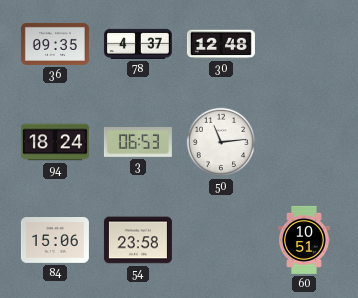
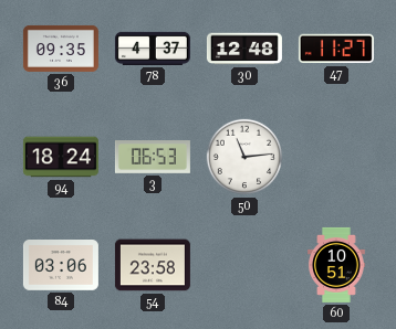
47: none -> 11:27
84: 15:06 -> 03:06
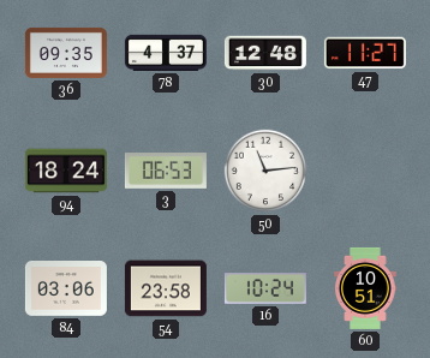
16: none -> 10:24
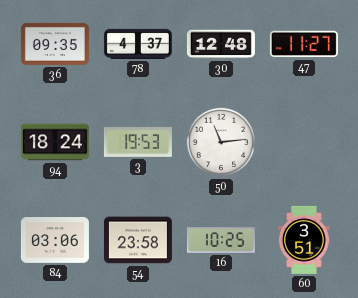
3: 06:53 -> 19:53
16: 10:24 -> 10:25
60: 10:51 -> 3:51
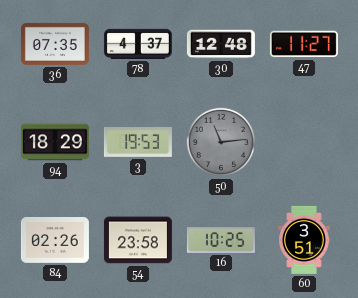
36: 09:35 -> 07:35
94: 18:24 -> 18:29
50 dial: white -> grey
84: 03:06 -> 02:26
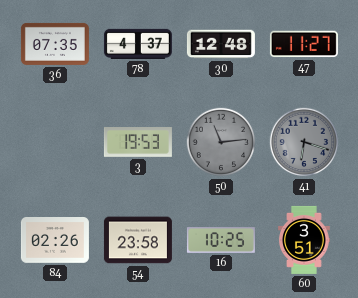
94: 18:29 -> none
41: none -> 6:18
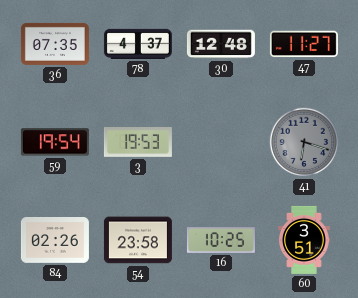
59: none -> 19:54
50: 11:14 -> none
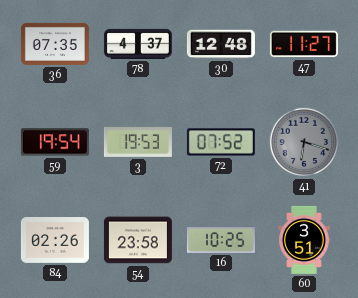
72: none -> 07:52
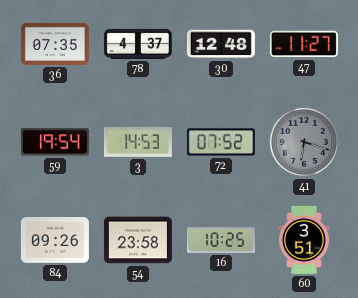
3: 19:53 -> 14:53
84: 02:26 -> 09:26
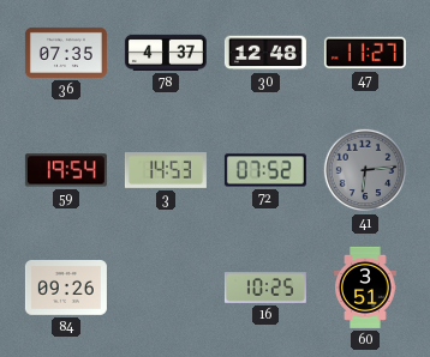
41: 6:18 -> 6:14
54: 23:58 -> none
